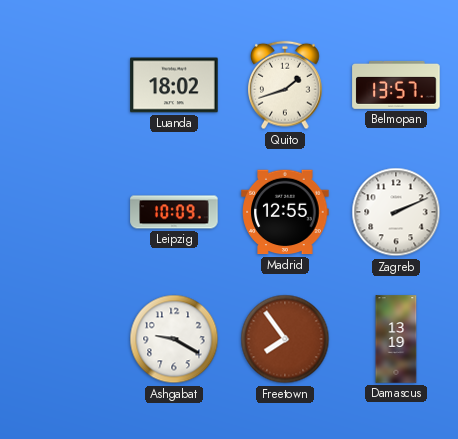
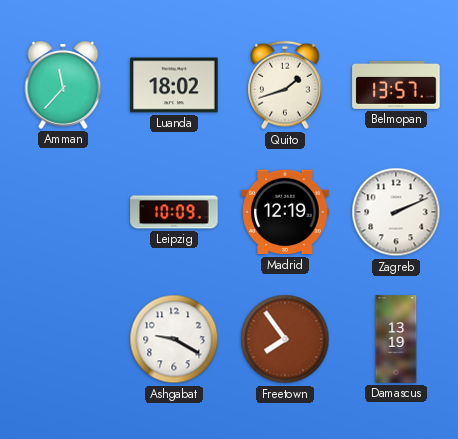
Amman: none -> 11:37
Madrid: 12:55 -> 12:19
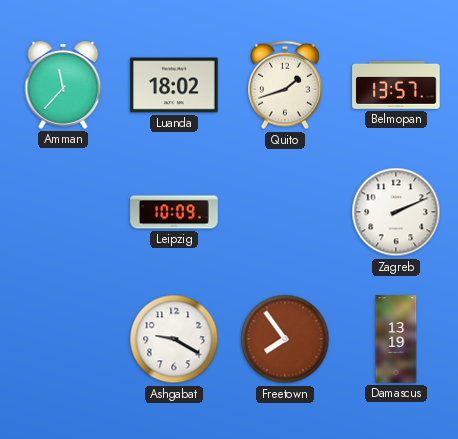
Madrid: 12:19 -> none
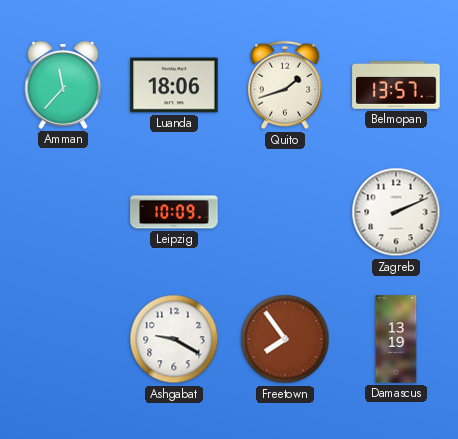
Luanda: 18:02 -> 18:06
